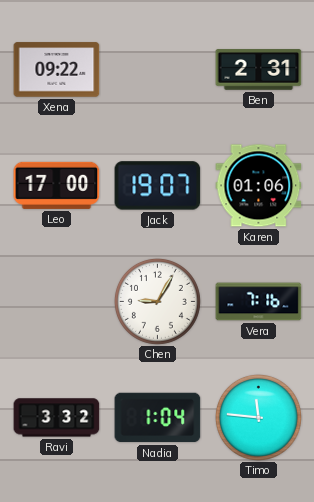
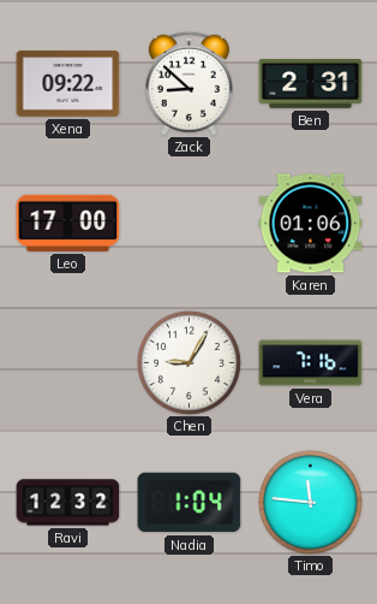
Zack: none -> 8:52
Jack: 19:07 -> none
Ravi: 3:32 -> 12:32
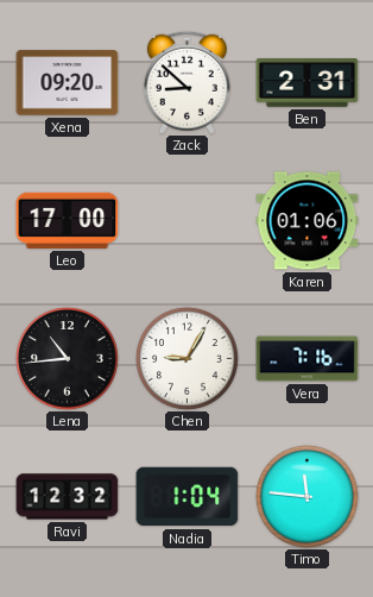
Xena: 09:22 -> 09:20
Lena: none -> 10:44
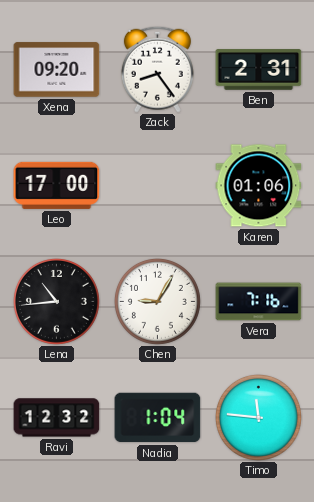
Zack: 8:52 -> 8:24
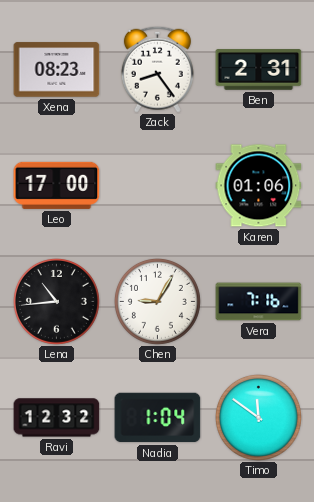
Xena: 09:20 -> 08:23
Timo: 11:46 -> 11:51
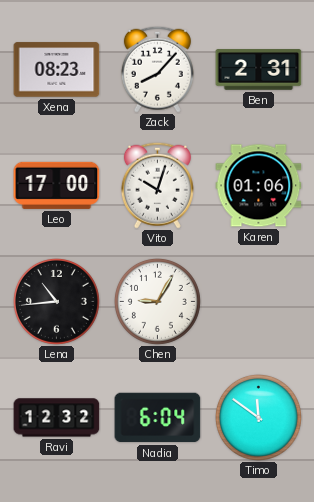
Zack: 8:24 -> 8:07
Vito: none -> 10:03
Vera: 7:16 -> none
Nadia: 1:04 -> 6:04
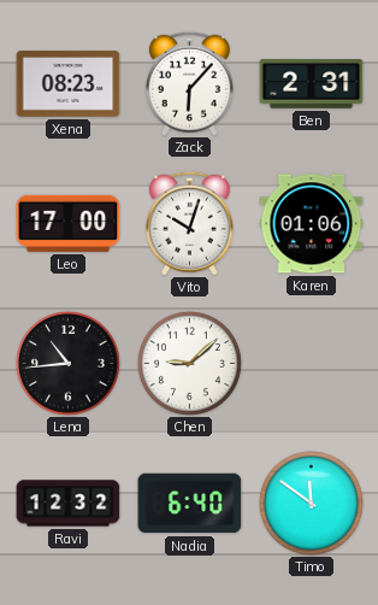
Zack: 8:07 -> 6:07
Chen: 9:05 -> 9:08
Nadia: 6:04 -> 6:40
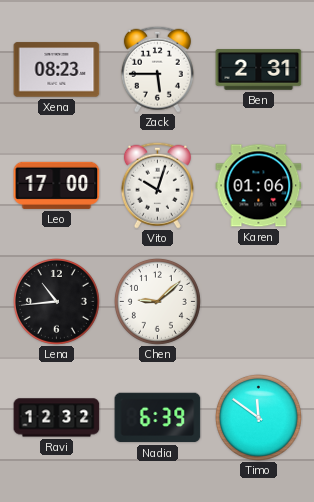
Zack: 6:07 -> 5:45
Nadia: 6:40 -> 6:39
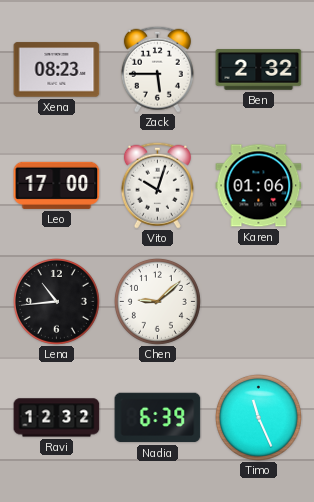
Ben: 2:31 -> 2:32
Timo: 11:51 -> 11:26
